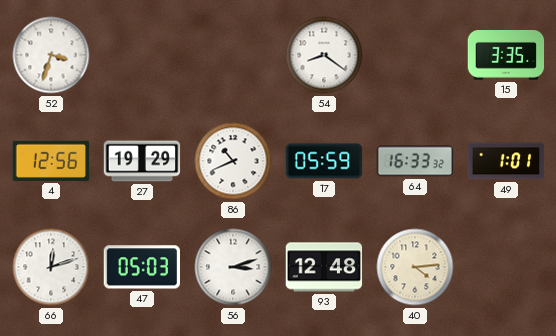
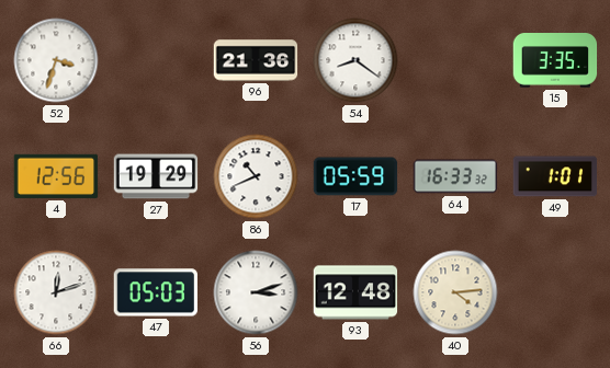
96: none -> 21:36
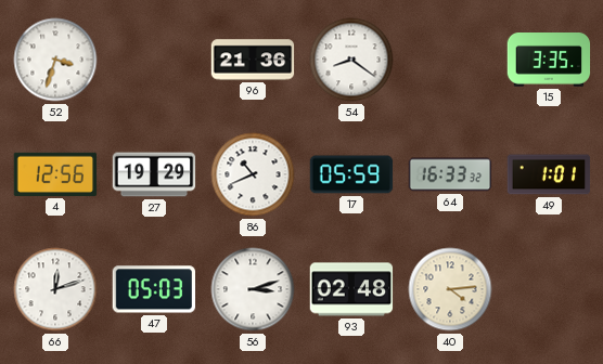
93: 12:48 -> 02:48
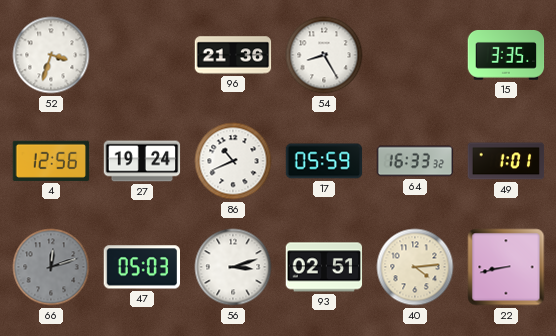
54: 8:21 -> 8:25
27: 19:29 -> 19:24
66 dial: white -> grey
93: 02:48 -> 02:51
22: none -> 8:43
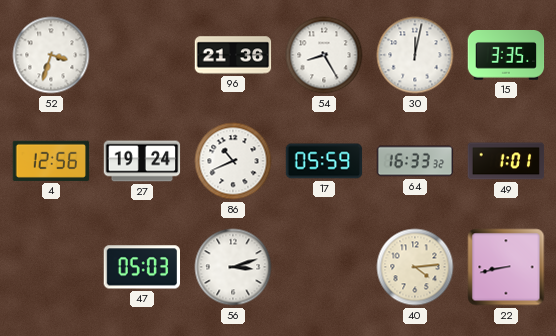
30: none -> 12:02
66: 12:12 -> none
93: 02:51 -> none
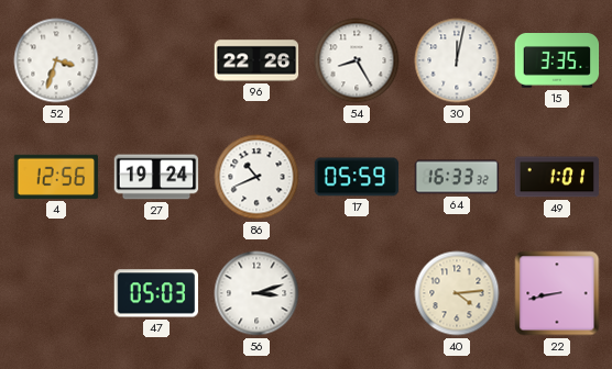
96: 21:36 -> 22:26
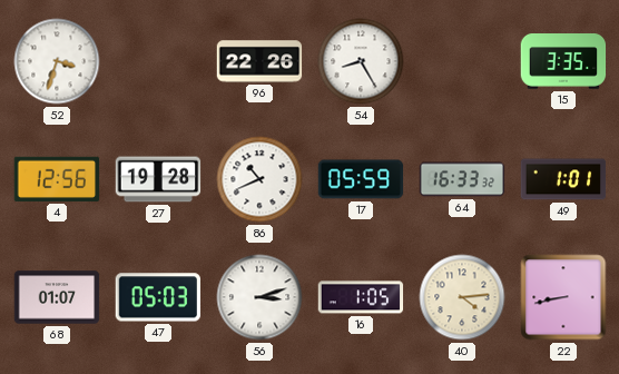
30: 12:02 -> none
27: 19:24 -> 19:28
68: none -> 01:07
16: none -> 1:05
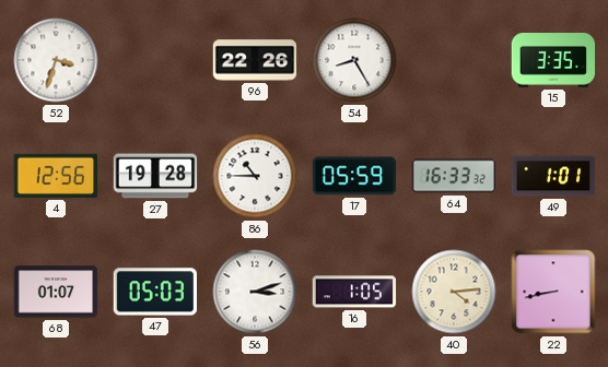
86: 10:41 -> 10:45
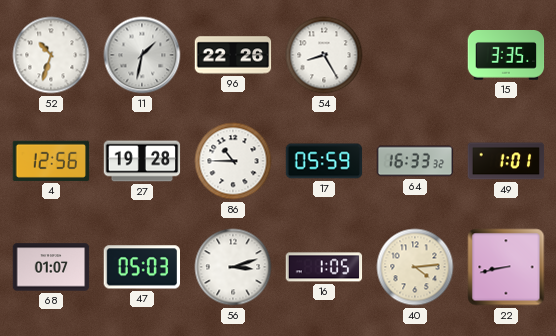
52: 3:33 -> 10:33
11: none -> 1:32
